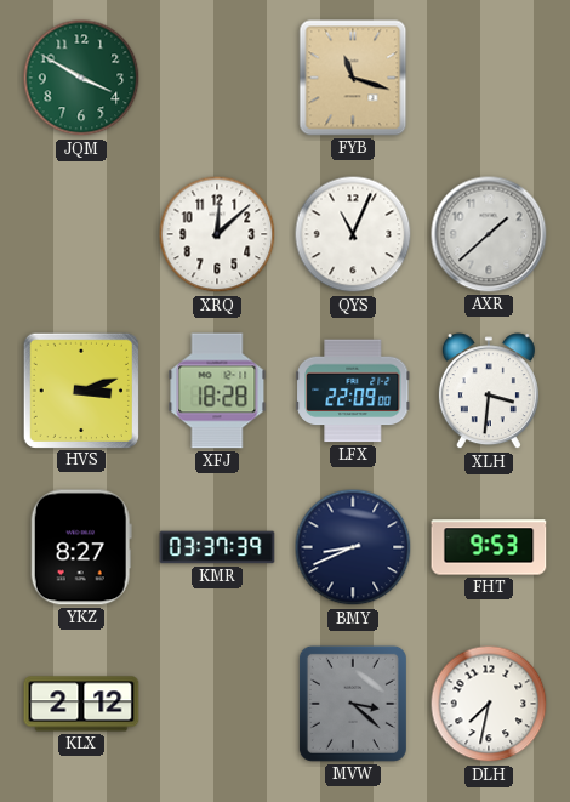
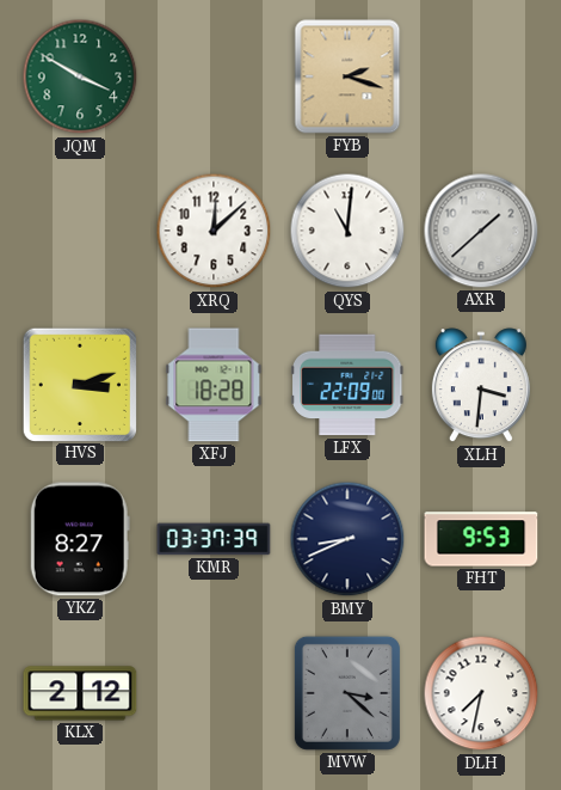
FYB: 11:18 -> 2:18
QYS: 11:04 -> 11:01
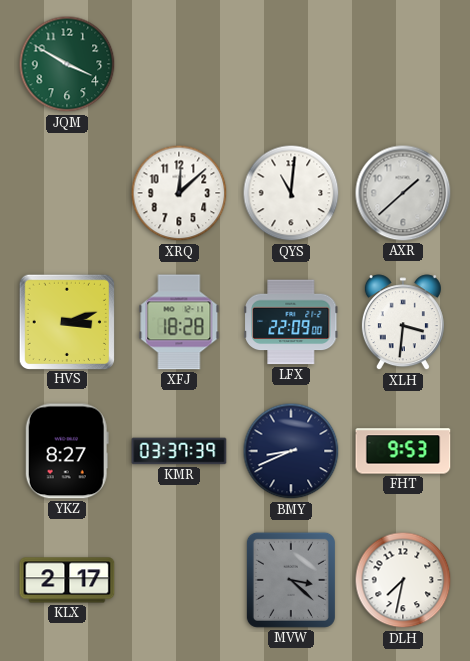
FYB: 2:18 -> none
KLX: 2:12 -> 2:17
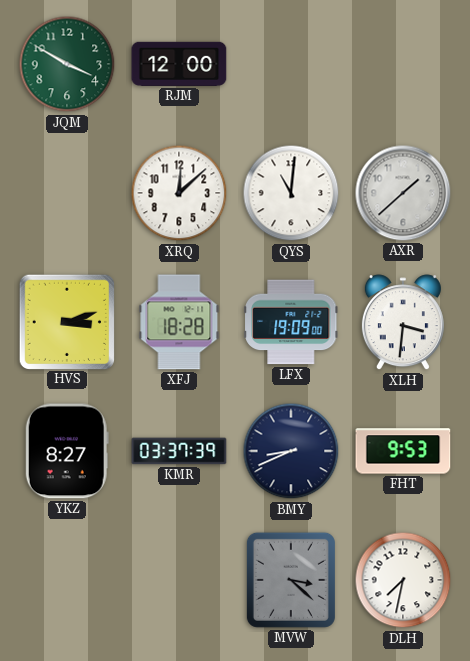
RJM: none -> 12:00
LFX: 22:09 -> 19:09
KLX: 2:17 -> none
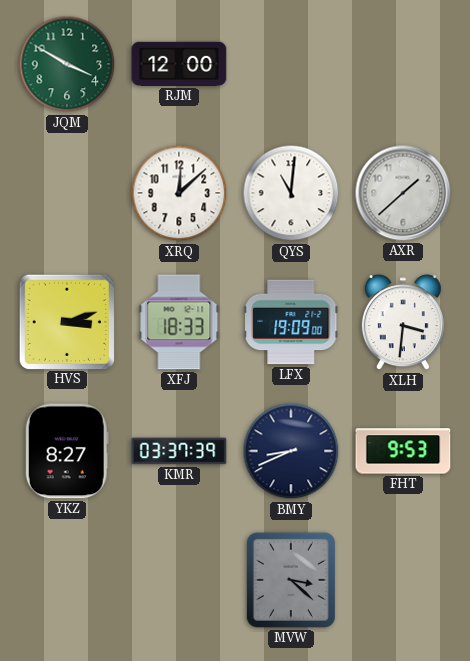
XFJ: 18:28 -> 18:33
DLH: 7:32 -> none
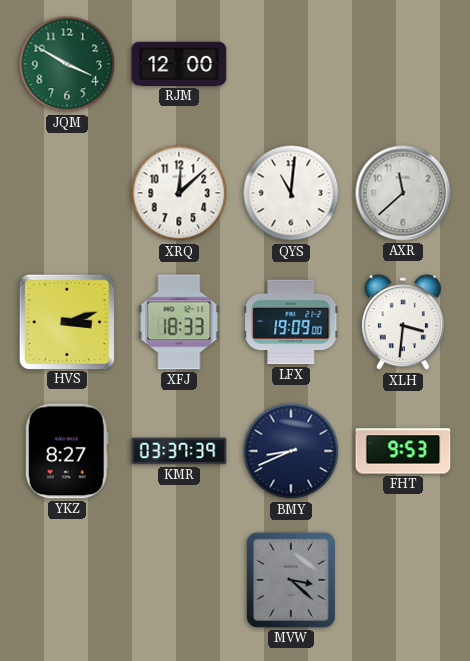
AXR: 1:38 -> 11:38
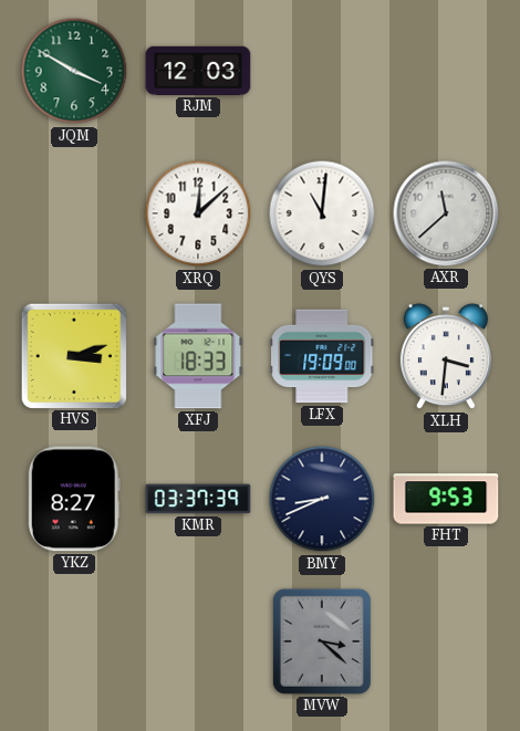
RJM: 12:00 -> 12:03
